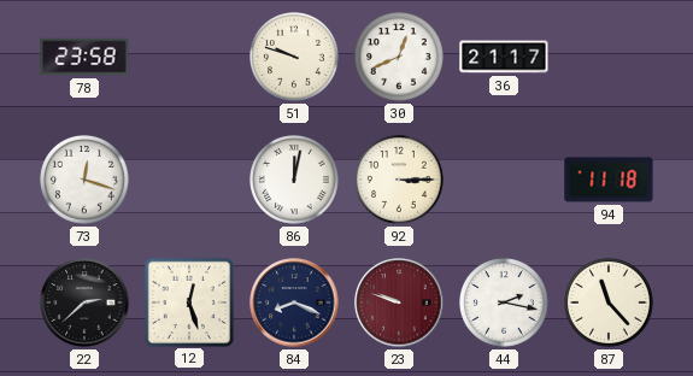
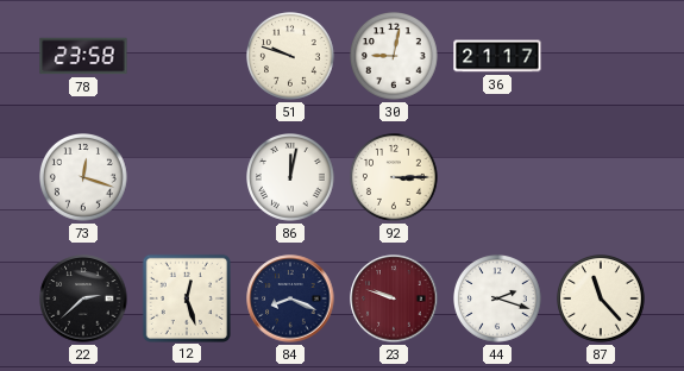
30: 12:41 -> 9:02
94: 11:18 -> none
44: 2:17 -> 2:18
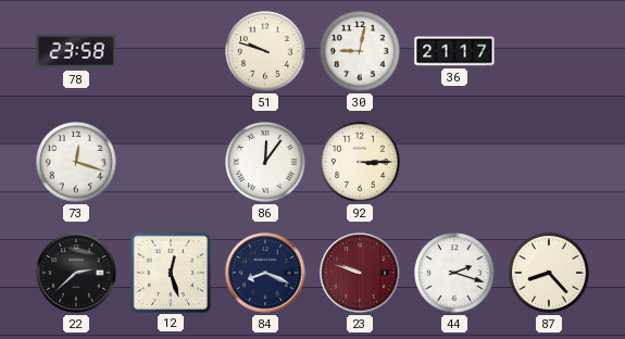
86: 12:02 -> 12:06
87: 11:23 -> 8:23
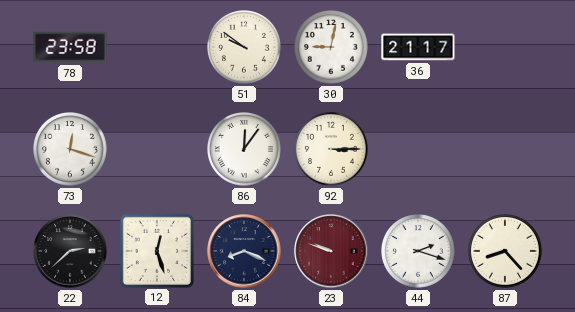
51: 9:48 -> 9:51
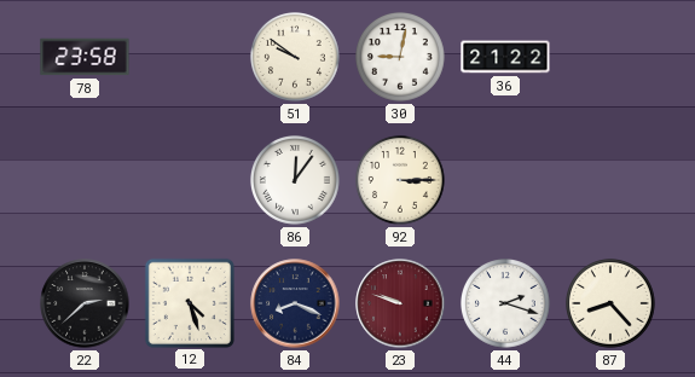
36: 21:17 -> 21:22
73: 12:18 -> none
12: 12:27 -> 4:27
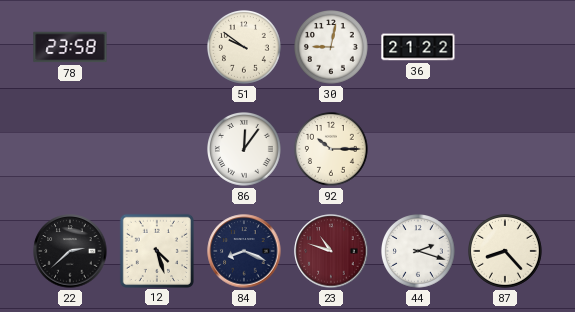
92: 3:15 -> 10:15
23: 9:48 -> 10:48
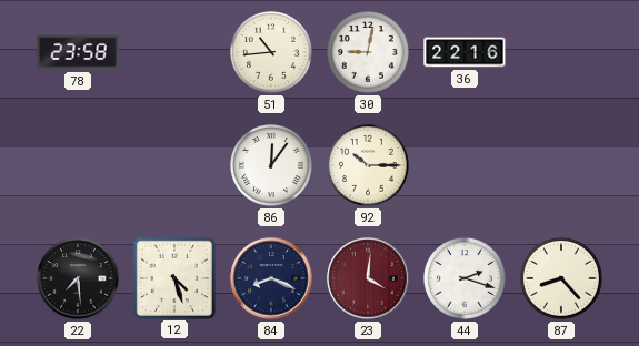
51: 9:51 -> 10:44
36: 21:22 -> 22:16
22: 2:38 -> 7:29
23: 10:48 -> 4:01
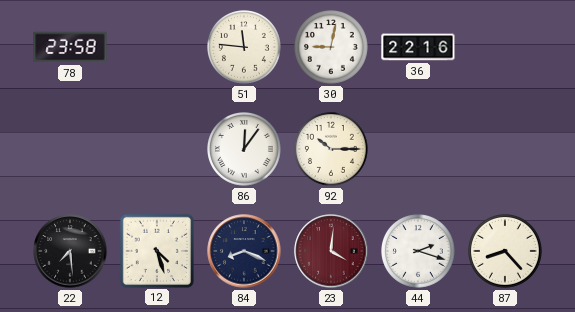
51: 10:44 -> 11:46
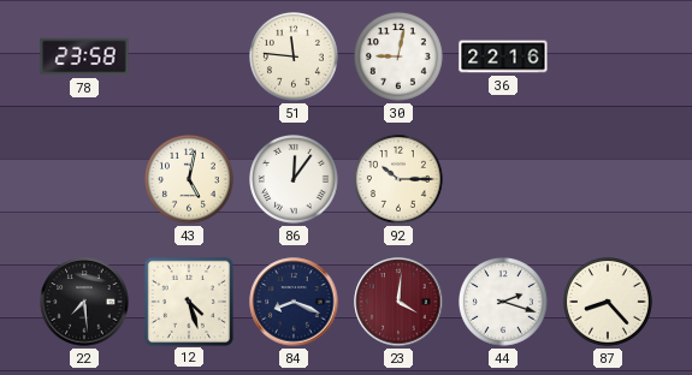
43: none -> 5:02
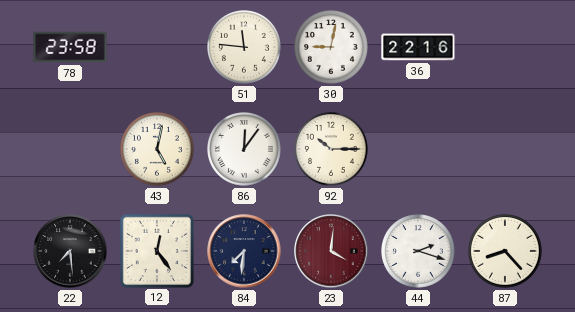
12: 4:27 -> 12:24
84: 8:19 -> 7:31
